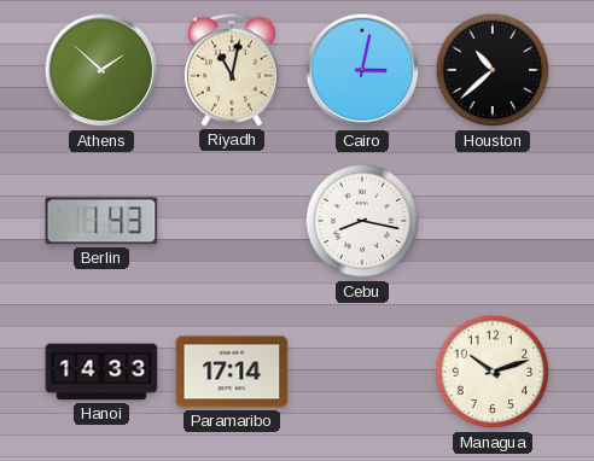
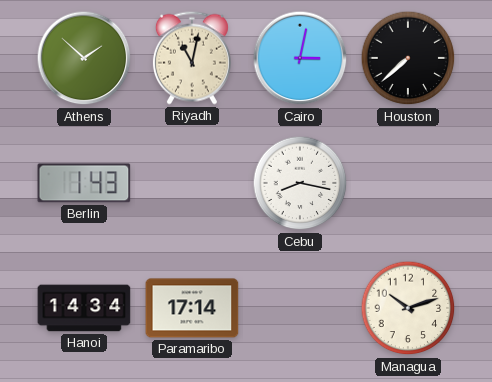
Houston: 10:38 -> 7:38
Hanoi: 14:33 -> 14:34
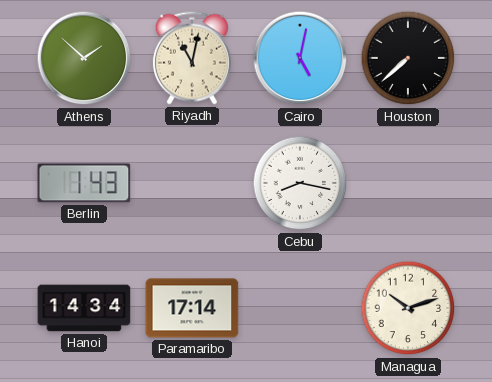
Cairo: 3:02 -> 5:02
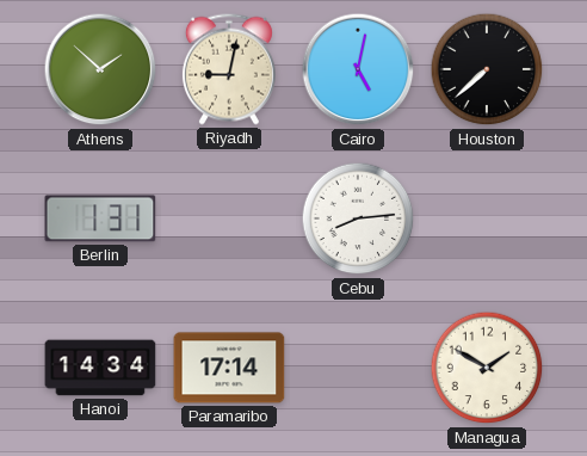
Riyadh: 11:02 -> 9:02
Berlin: 1:43 -> 1:31
Cebu: 8:17 -> 8:14
Managua: 10:12 -> 1:50
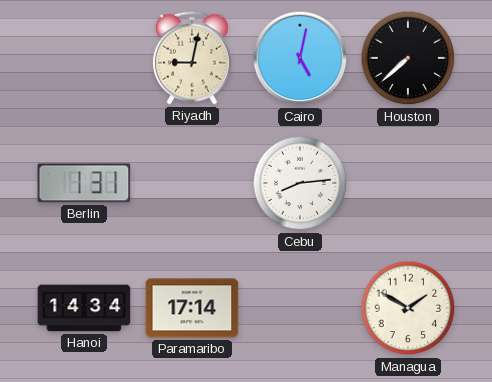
Athens: 1:52 -> none
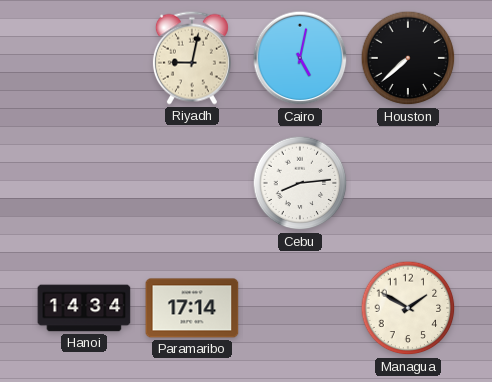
Berlin: 1:31 -> none
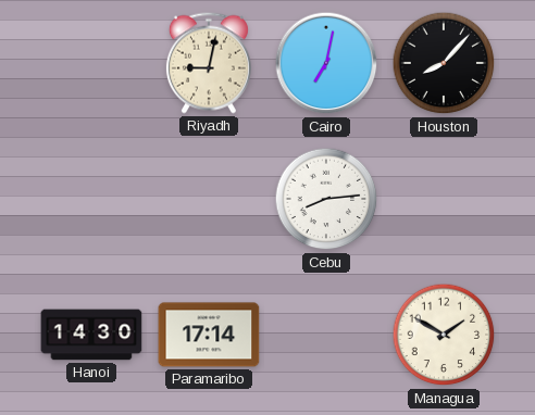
Cairo: 5:02 -> 7:02
Houston: 7:38 -> 8:07
Hanoi: 14:34 -> 14:30
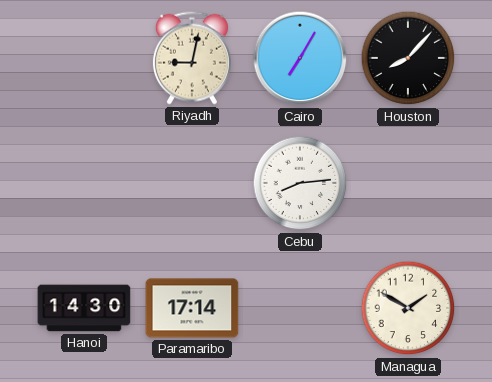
Cairo: 7:02 -> 7:05
